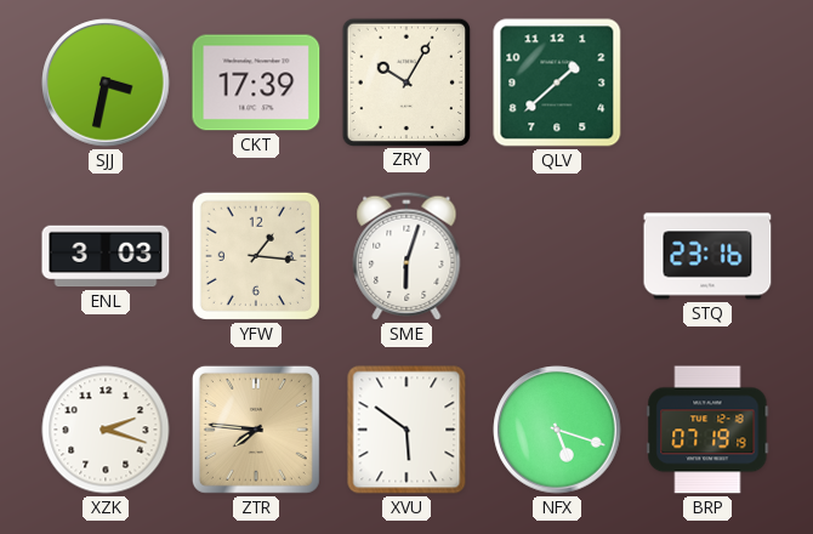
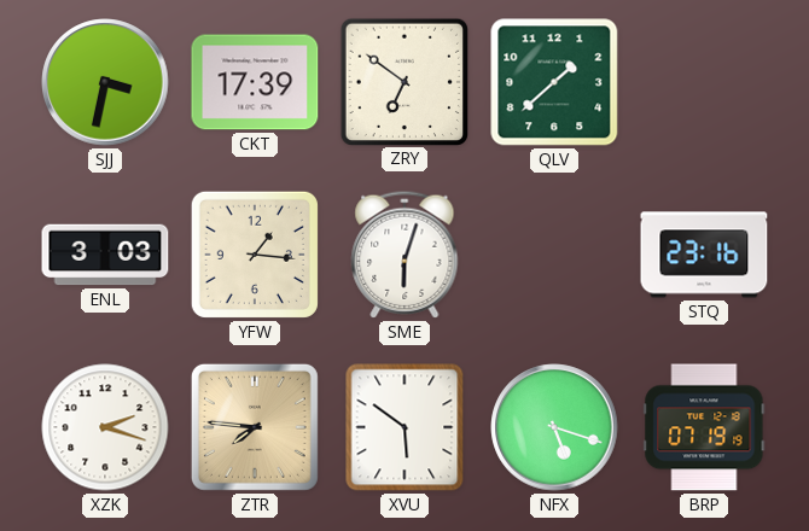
ZRY: 10:05 -> 6:51
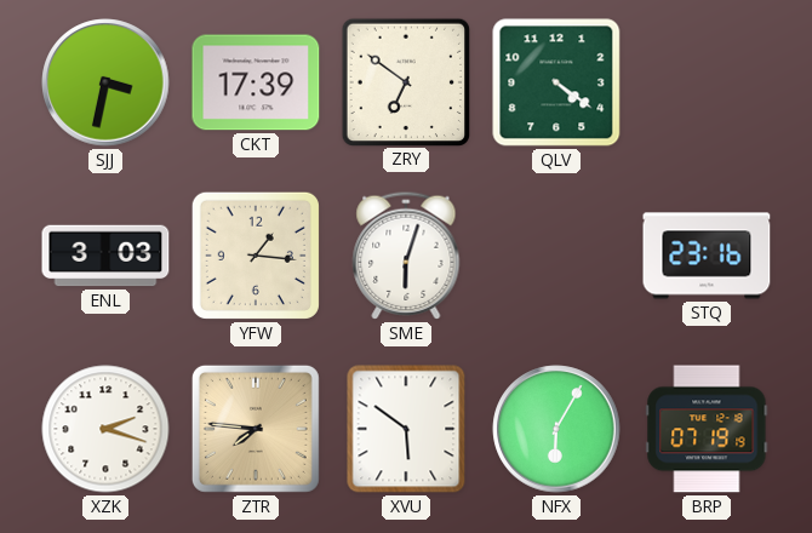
QLV: 1:38 -> 4:21
NFX: 5:18 -> 6:05
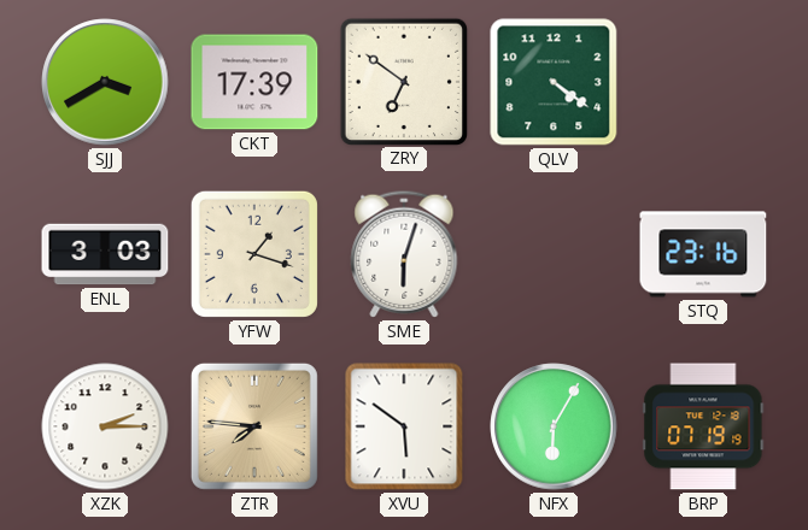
SJJ: 3:32 -> 3:40
YFW: 1:16 -> 1:18
XZK: 2:18 -> 2:15
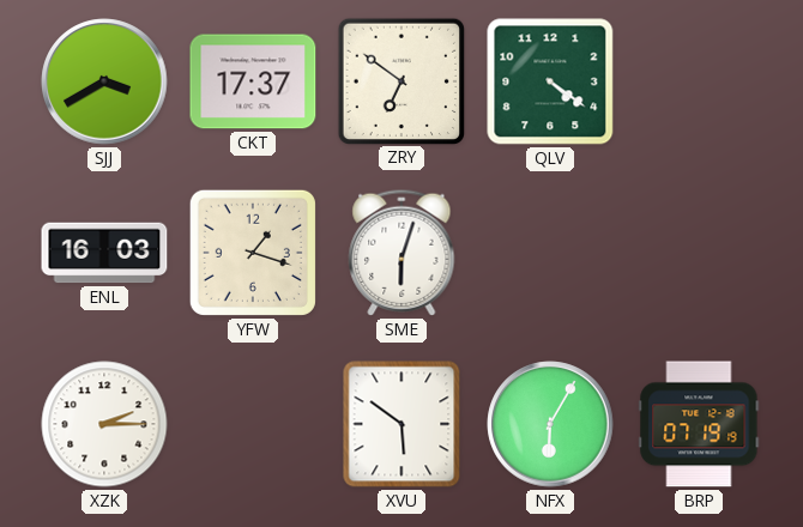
CKT: 17:39 -> 17:37
ENL: 3:03 -> 16:03
STQ: 23:16 -> none
ZTR: 7:46 -> none
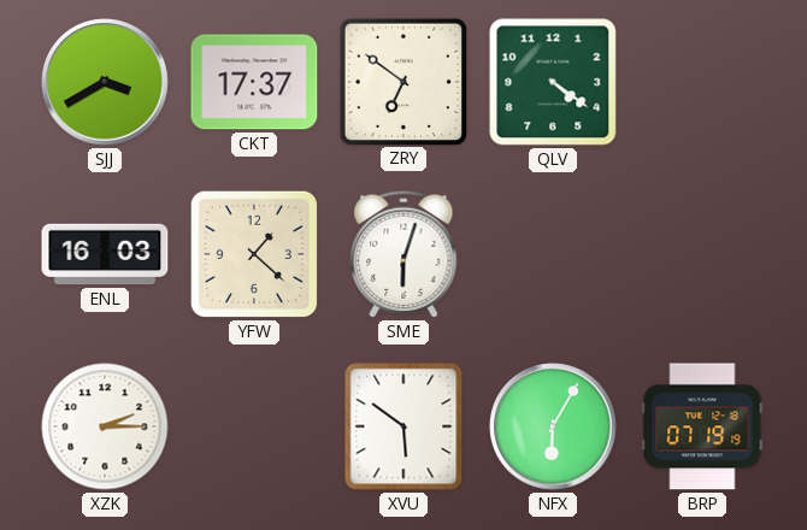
YFW: 1:18 -> 1:22
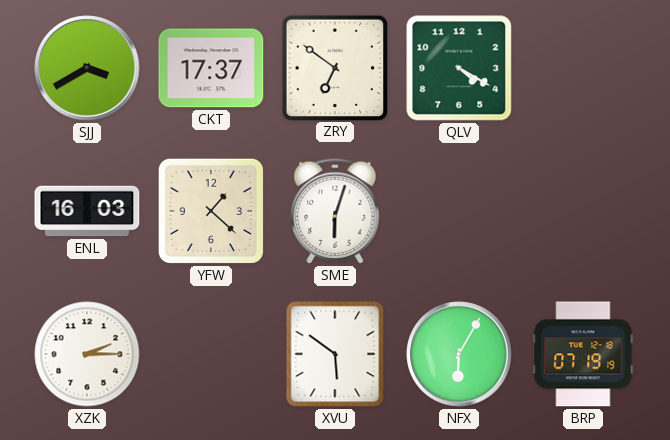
QLV: 4:21 -> 4:20
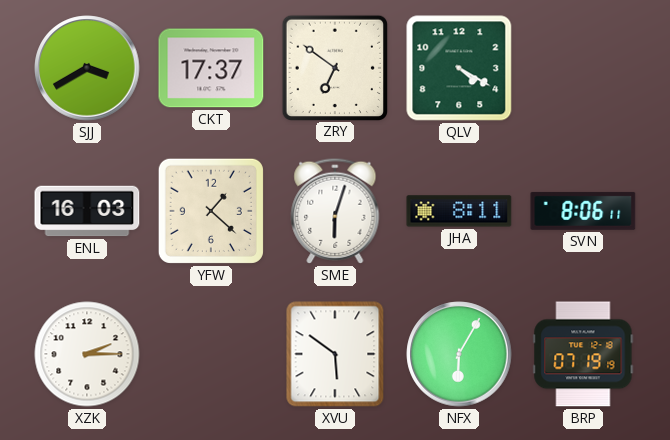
JHA: none -> 8:11
SVN: none -> 8:06
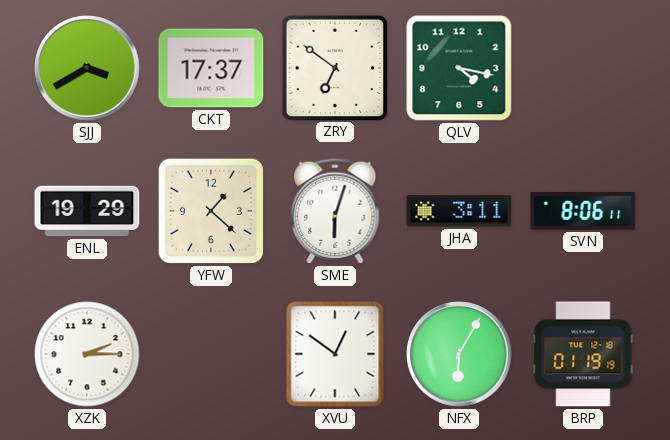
QLV: 4:20 -> 4:17
ENL: 16:03 -> 19:29
JHA: 8:11 -> 3:11
XVU: 5:51 -> 12:51
BRP: 07:19 -> 01:19
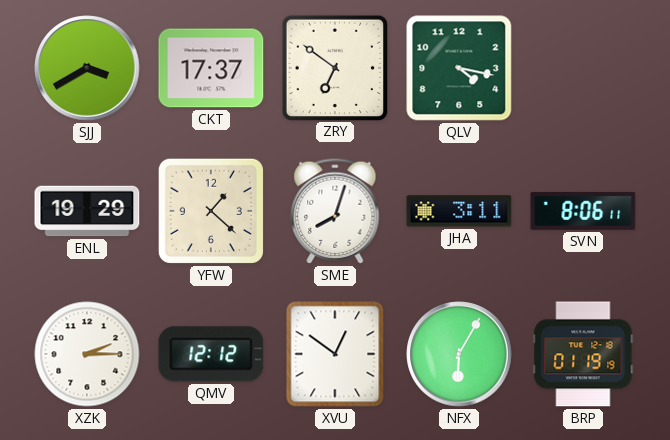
SME: 6:03 -> 8:03
QMV: none -> 12:12
